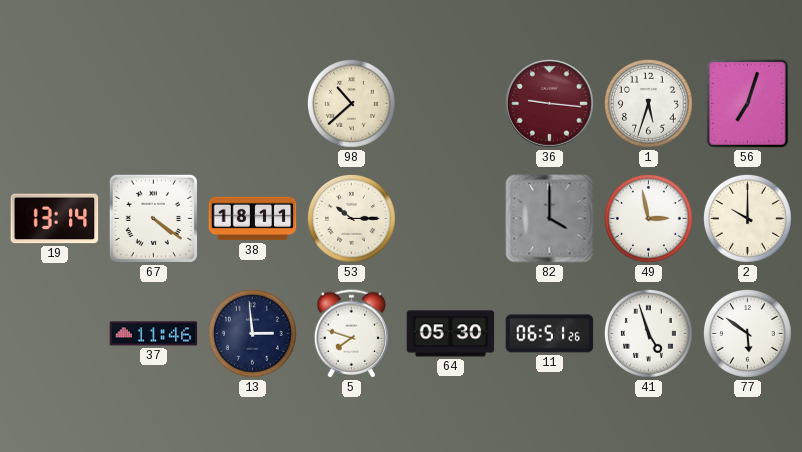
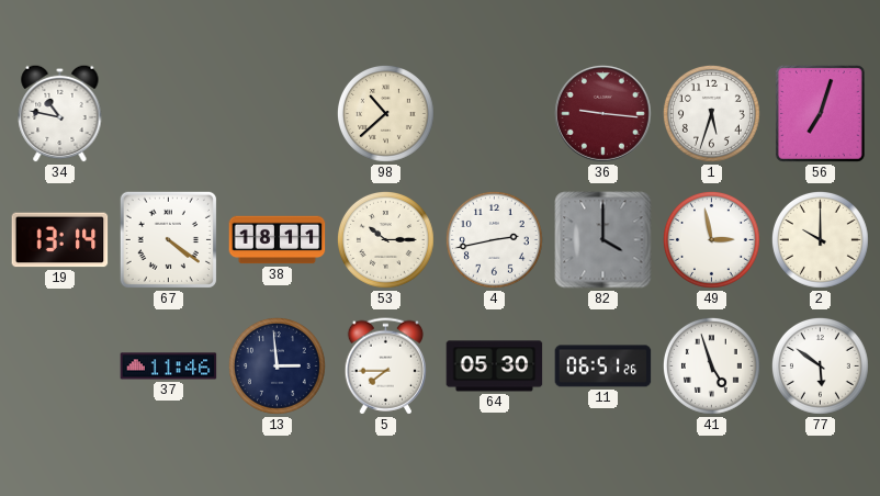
34: none -> 10:47
4: none -> 2:43
5: 7:48 -> 7:45
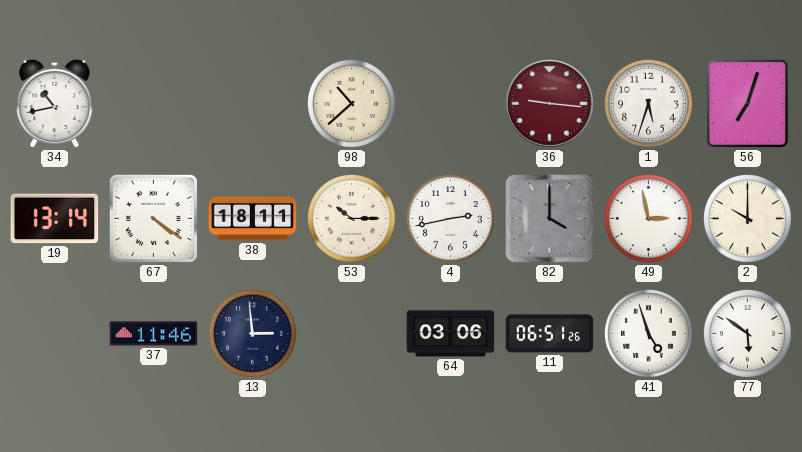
34: 10:47 -> 10:43
5: 7:45 -> none
64: 05:30 -> 03:06
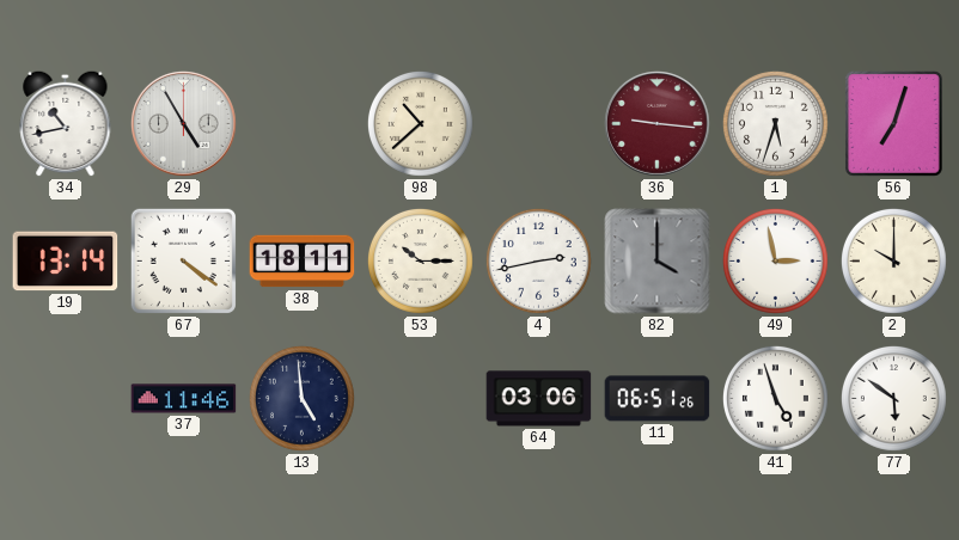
29: none -> 4:55
13: 2:59 -> 4:59
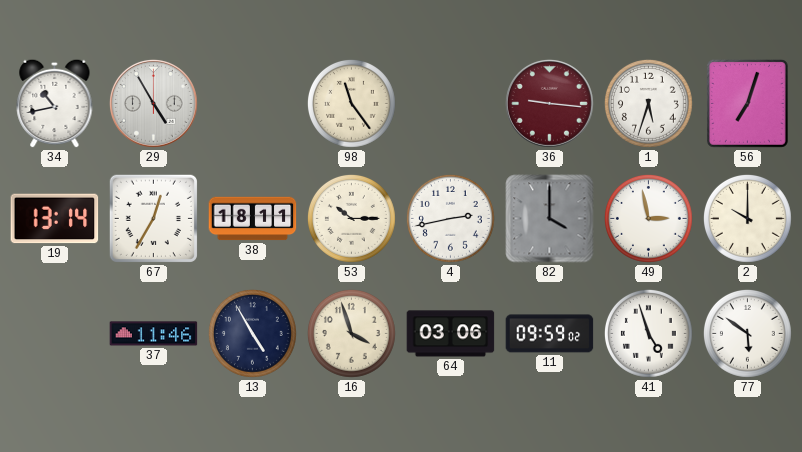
98: 10:38 -> 11:24
67: 4:21 -> 12:35
13: 4:59 -> 4:55
16: none -> 3:57
11: 06:51 -> 09:59
